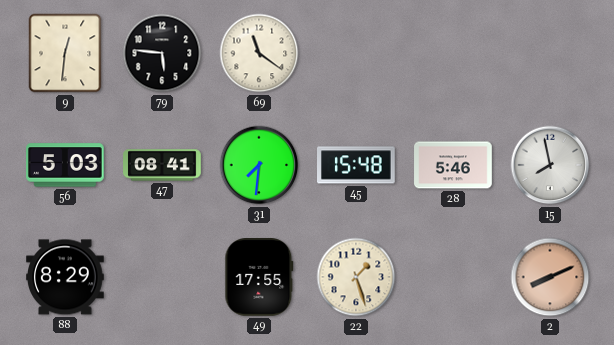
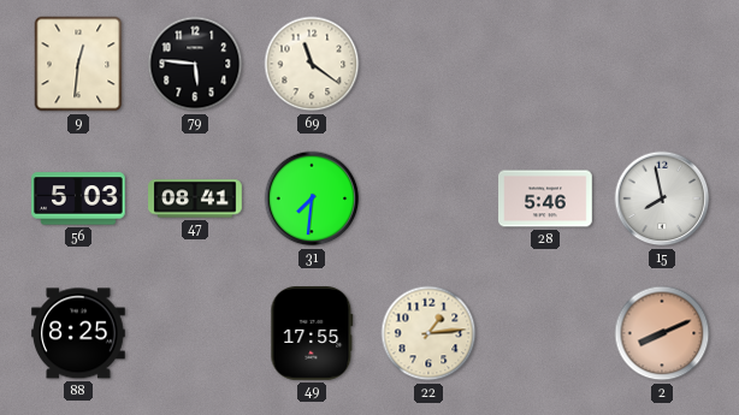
45: 15:48 -> none
88: 8:29 -> 8:25
22: 1:27 -> 1:14
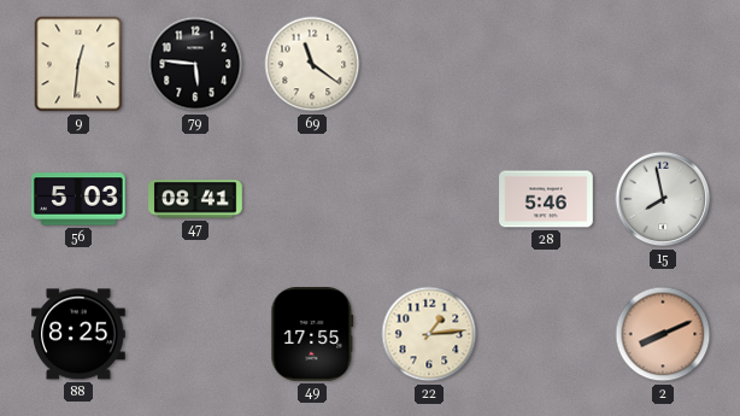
31: 7:31 -> none
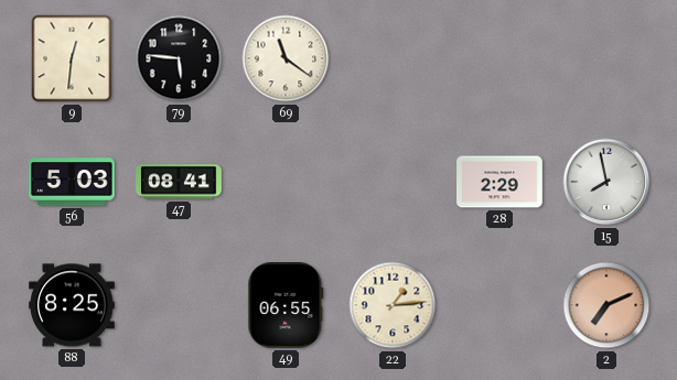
28: 5:46 -> 2:29
49: 17:55 -> 06:55
2: 8:11 -> 7:11
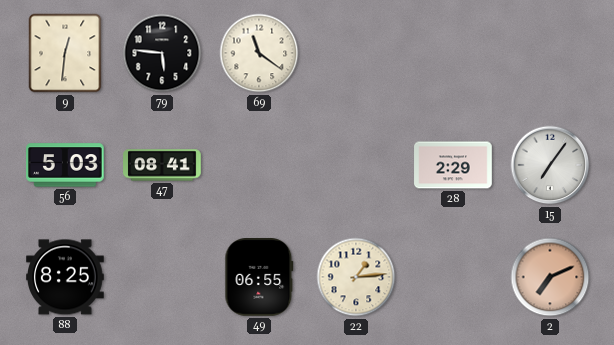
15: 7:58 -> 7:06
